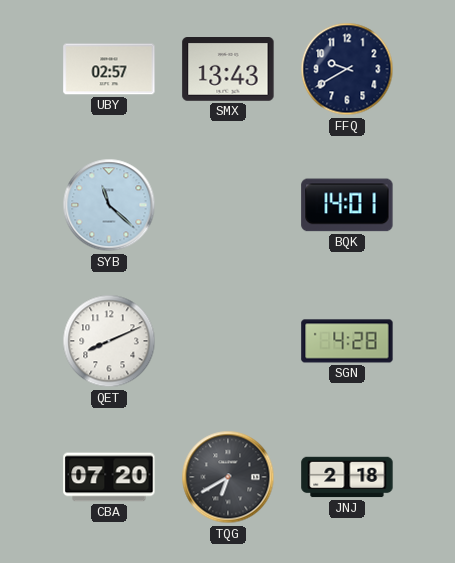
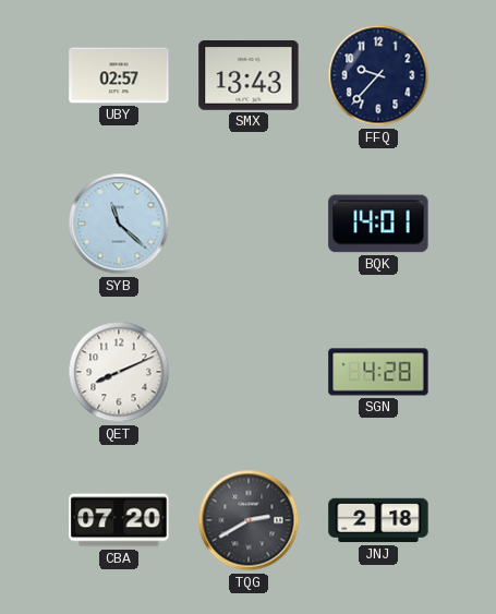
FFQ: 9:40 -> 9:37
TQG: 6:40 -> 2:40
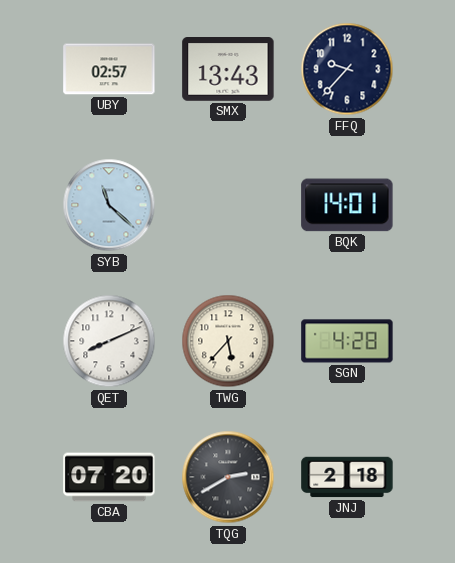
TWG: none -> 5:37
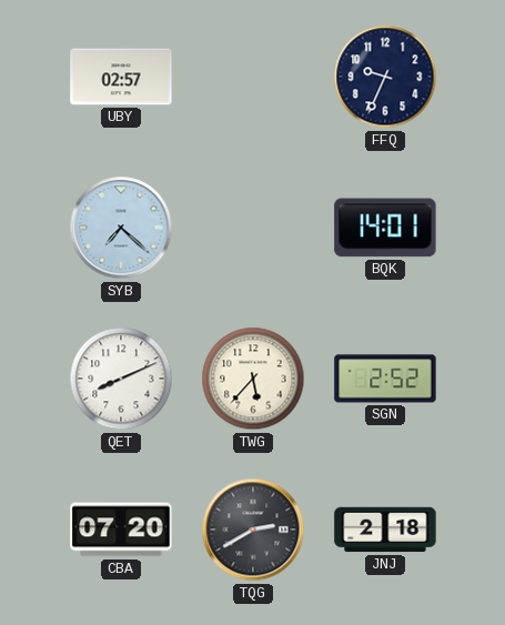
SMX: 13:43 -> none
FFQ: 9:37 -> 9:34
SYB: 11:22 -> 7:22
SGN: 4:28 -> 2:52
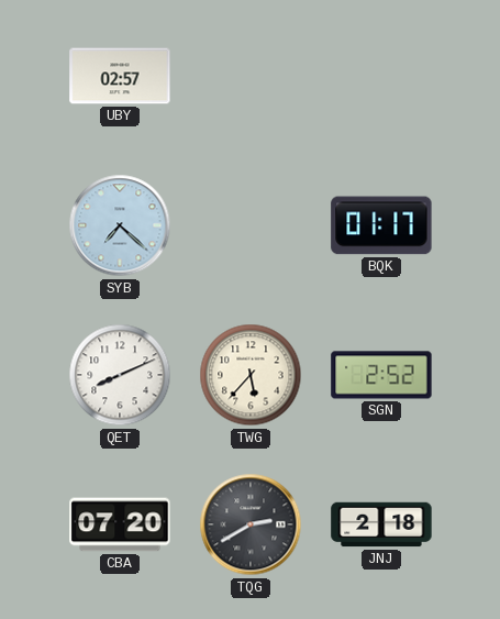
FFQ: 9:34 -> none
BQK: 14:01 -> 01:17
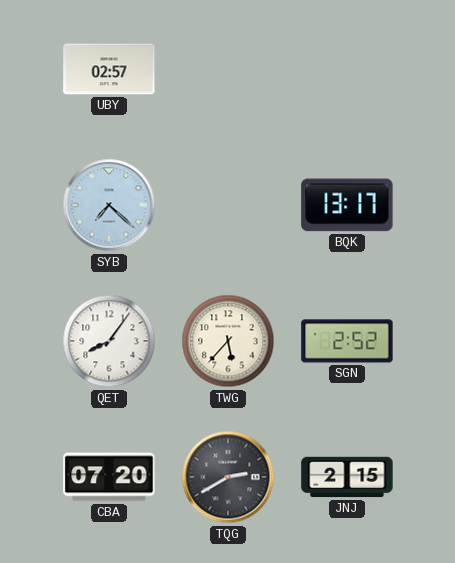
BQK: 01:17 -> 13:17
QET: 8:11 -> 8:06
JNJ: 2:18 -> 2:15
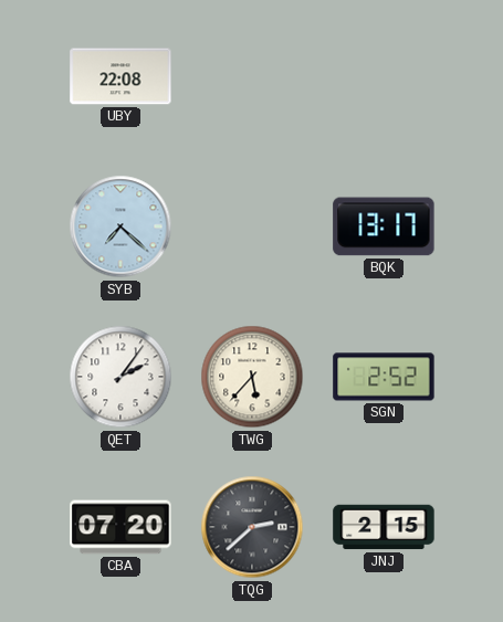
UBY: 02:57 -> 22:08
QET: 8:06 -> 2:06
TQG: 2:40 -> 2:38
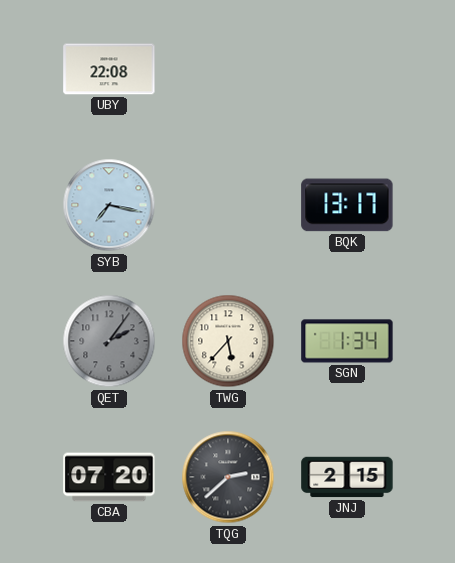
SYB: 7:22 -> 7:17
QET dial: white -> grey
SGN: 2:52 -> 1:34
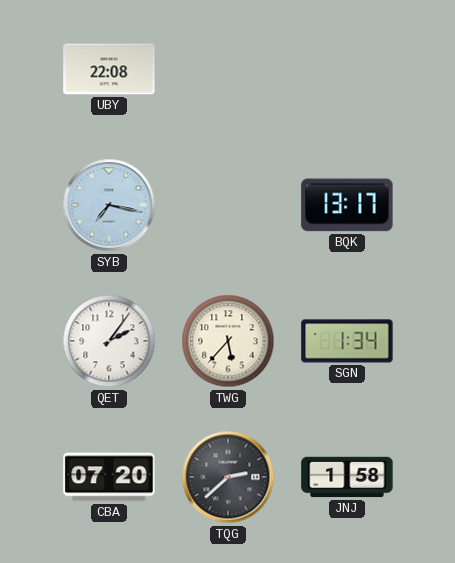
QET dial: grey -> white
JNJ: 2:15 -> 1:58
